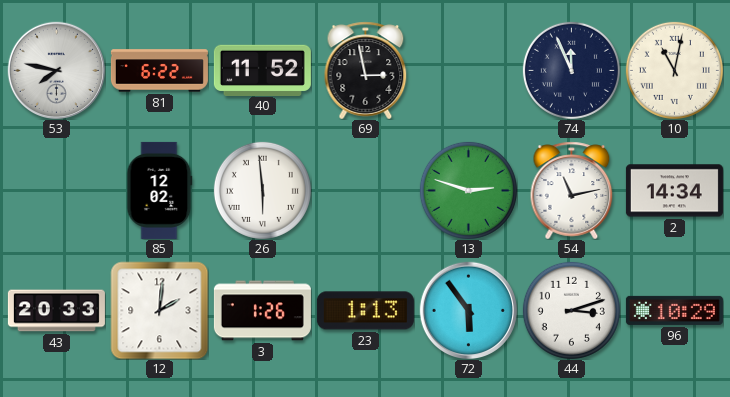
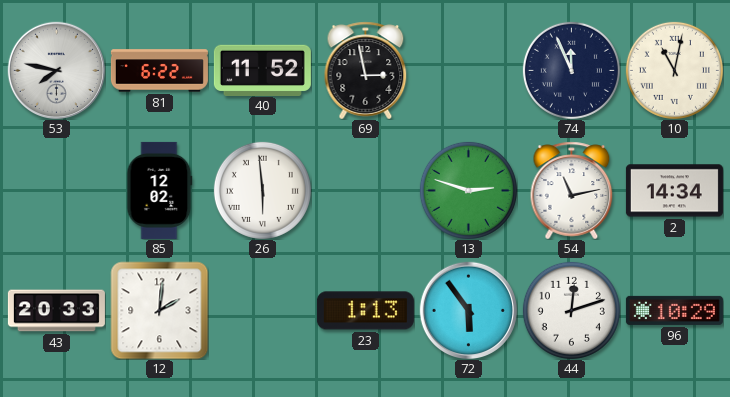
3: 1:26 -> none
44: 3:12 -> 12:12
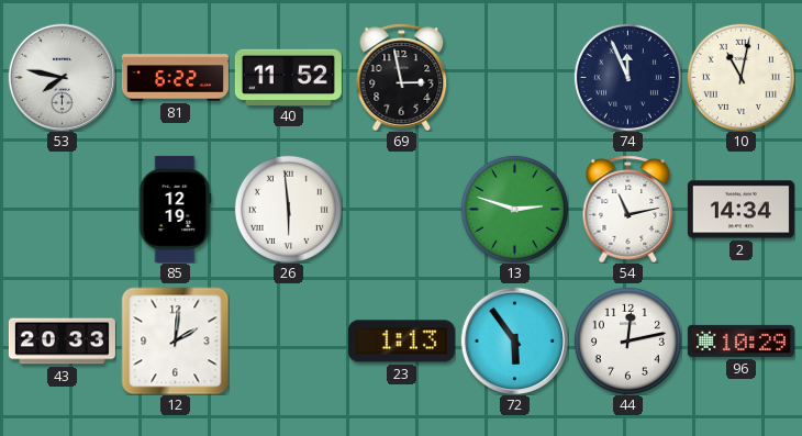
85: 12:02 -> 12:19
44: 12:12 -> 12:13
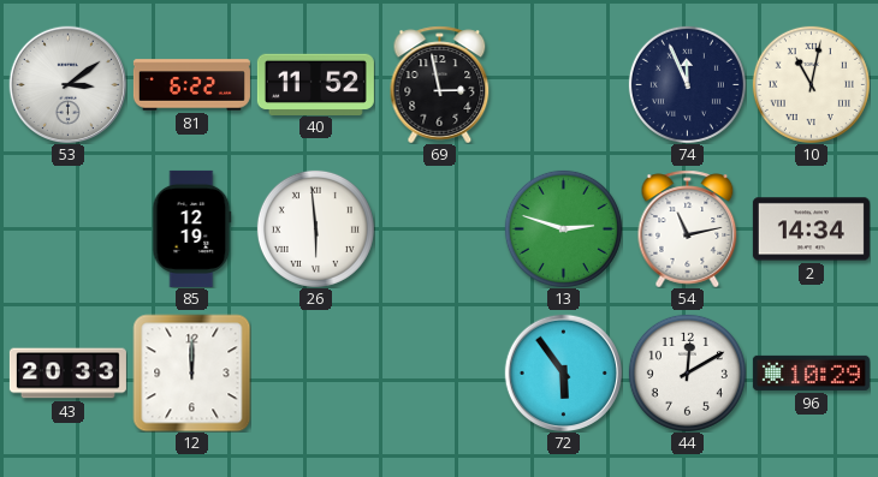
53: 7:47 -> 3:09
12: 2:01 -> 12:00
23: 1:13 -> none
44: 12:13 -> 12:10
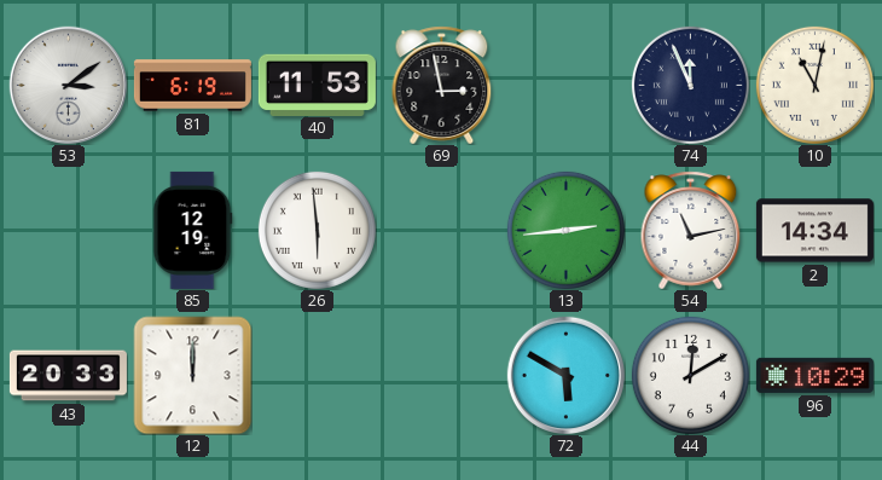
81: 6:22 -> 6:19
40: 11:52 -> 11:53
13: 2:48 -> 2:44
72: 5:54 -> 5:50
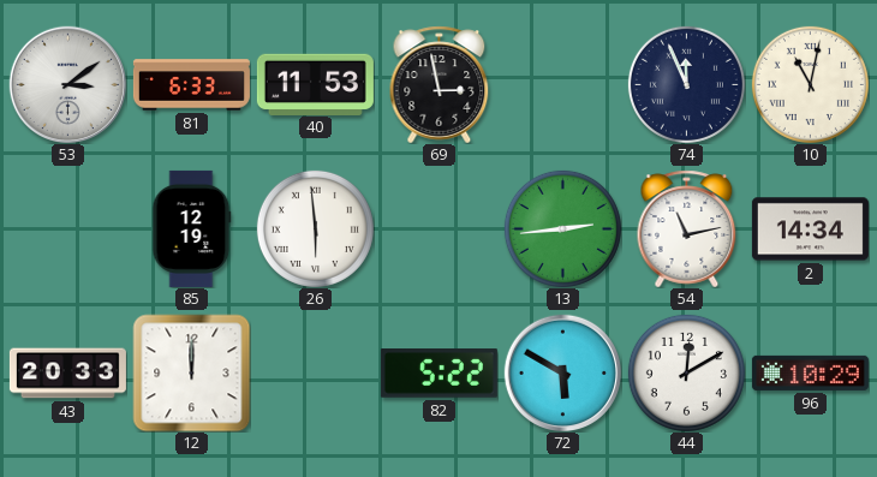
81: 6:19 -> 6:33
82: none -> 5:22
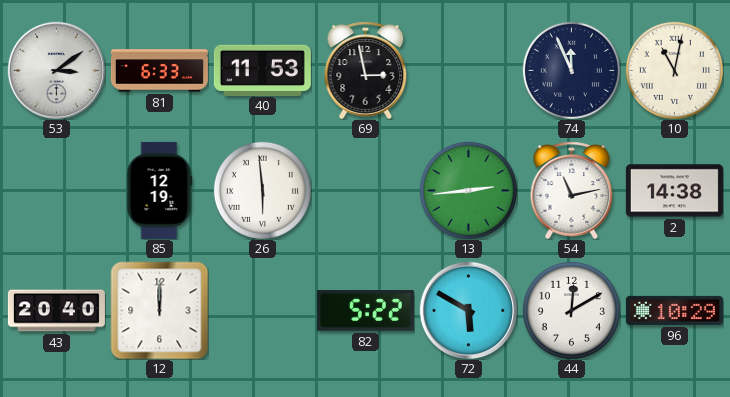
2: 14:34 -> 14:38
43: 20:33 -> 20:40
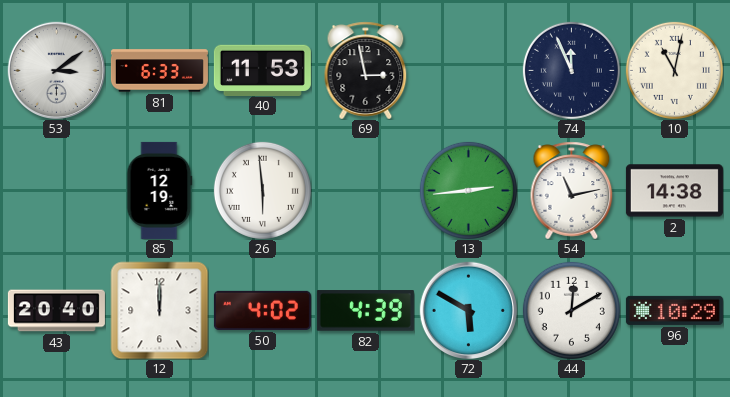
50: none -> 4:02
82: 5:22 -> 4:39
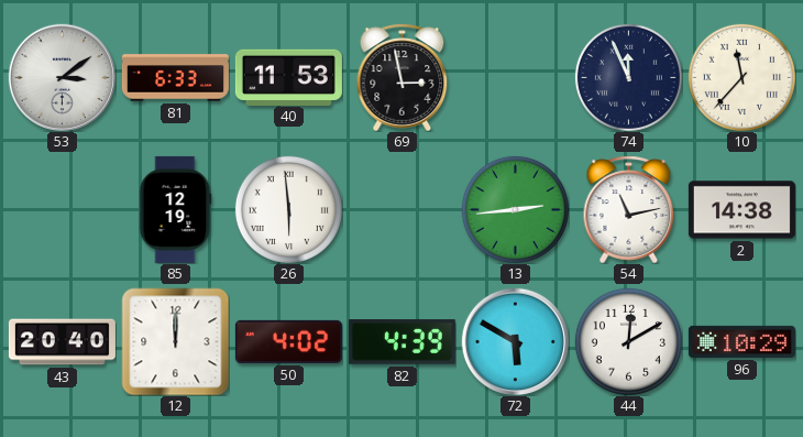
10: 11:02 -> 11:37
